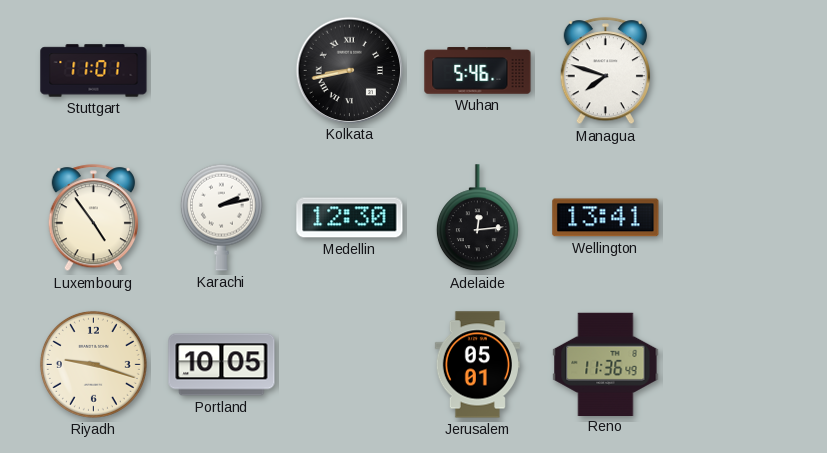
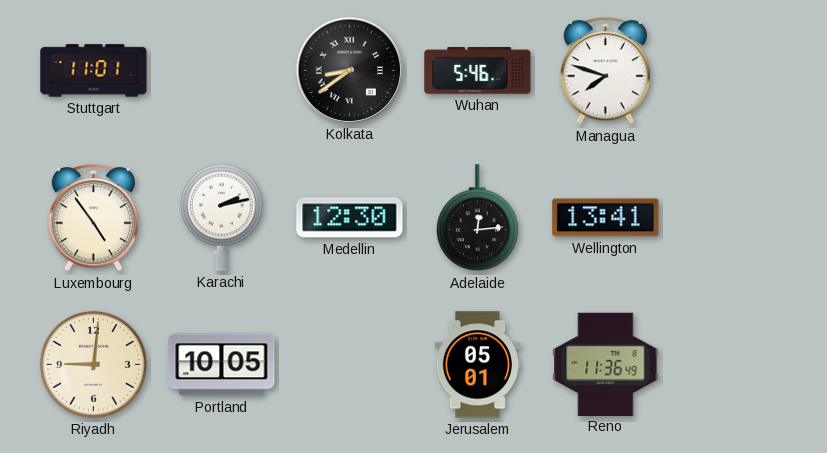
Kolkata: 8:43 -> 8:39
Riyadh: 9:18 -> 9:01
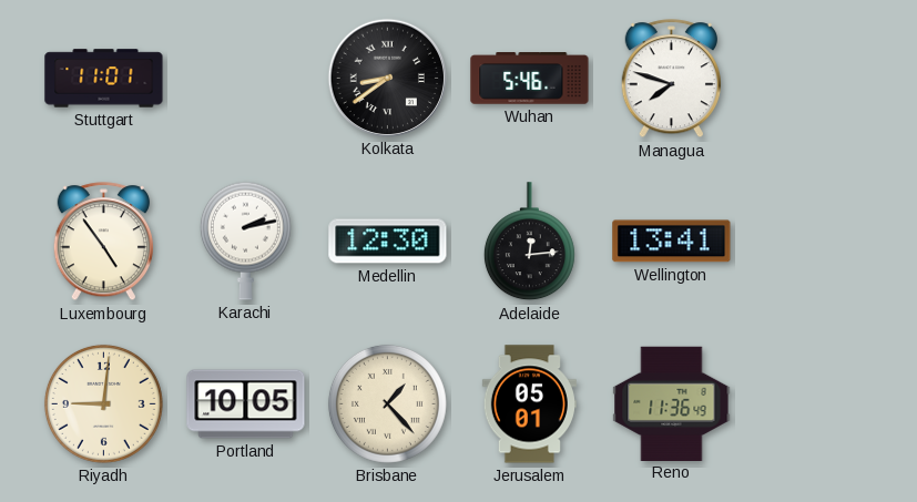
Brisbane: none -> 1:23
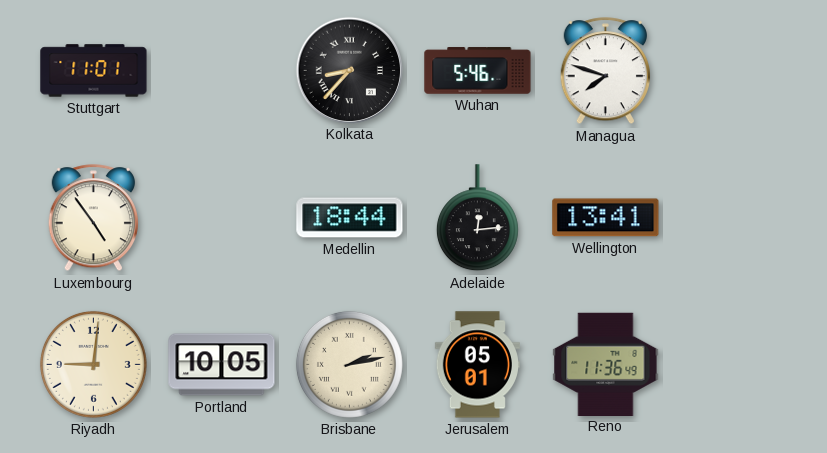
Kolkata: 8:39 -> 8:37
Karachi: 2:13 -> none
Medellin: 12:30 -> 18:44
Brisbane: 1:23 -> 2:13
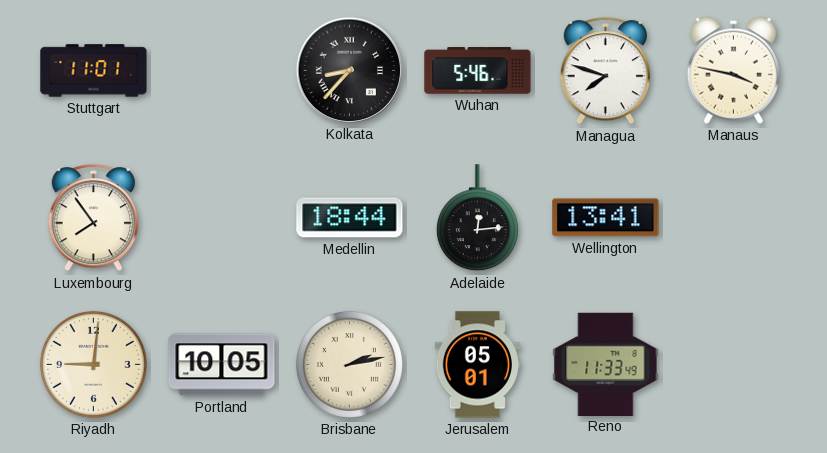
Manaus: none -> 3:47
Luxembourg: 4:54 -> 7:54
Reno: 11:36 -> 11:33
